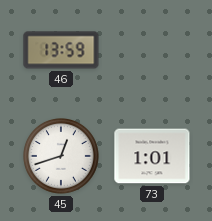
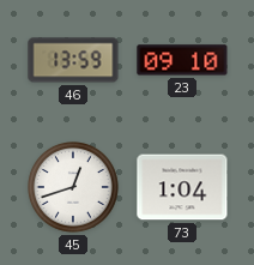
23: none -> 09:10
73: 1:01 -> 1:04
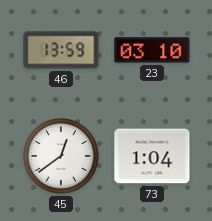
23: 09:10 -> 03:10
45: 12:42 -> 12:39
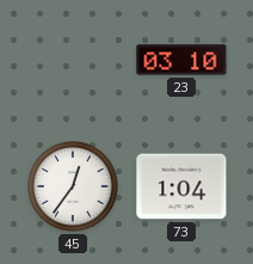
46: 13:59 -> none
45: 12:39 -> 12:36
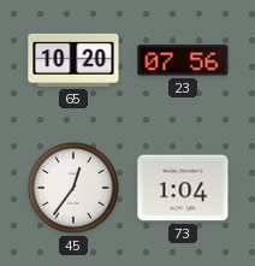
65: none -> 10:20
23: 03:10 -> 07:56
